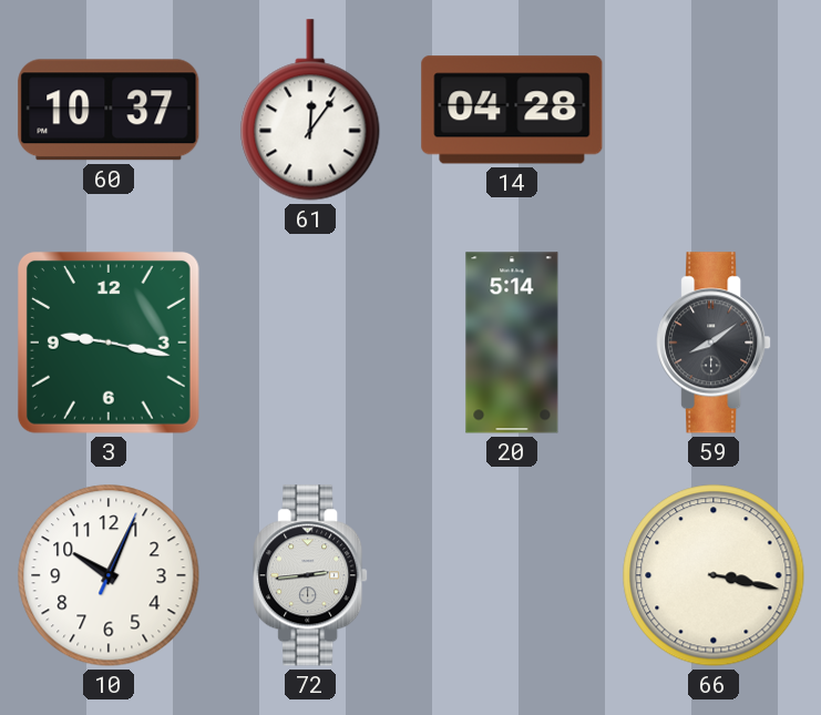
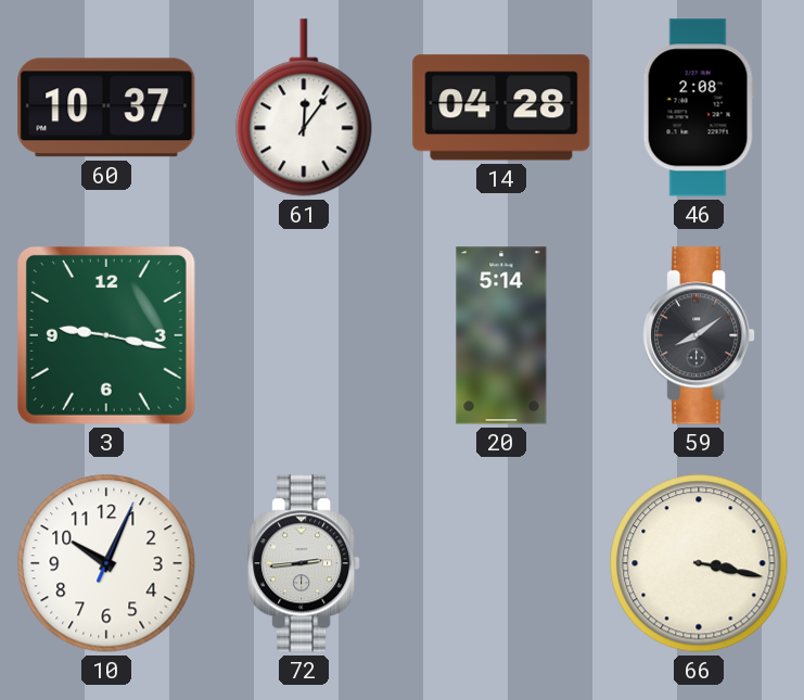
46: none -> 2:08
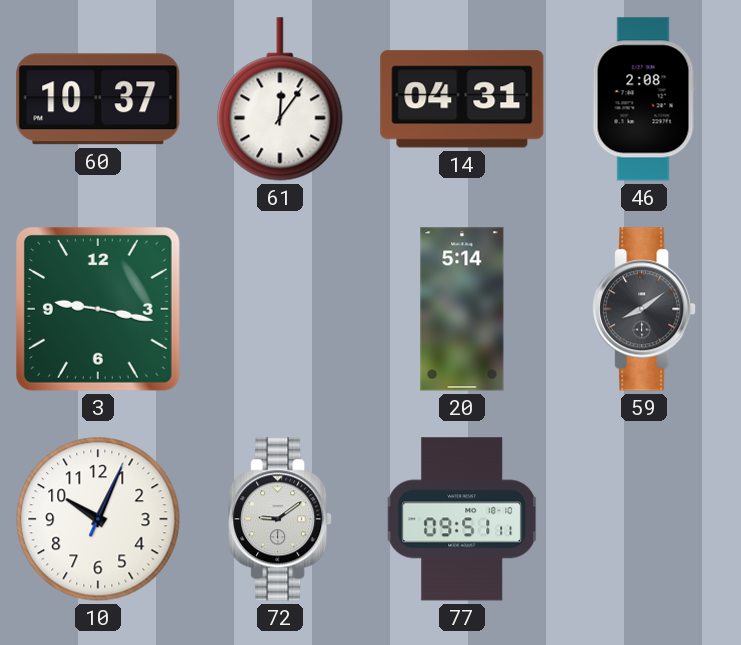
14: 04:28 -> 04:31
72: 2:44 -> 9:09
77: none -> 09:51
66: 3:17 -> none
